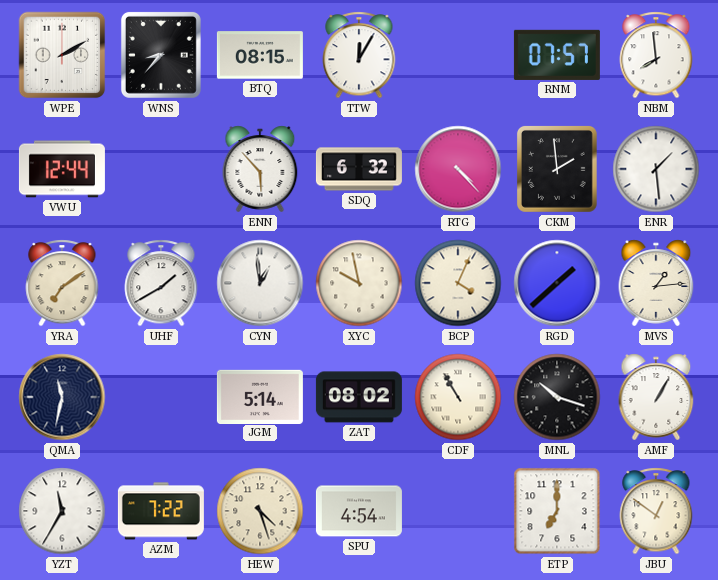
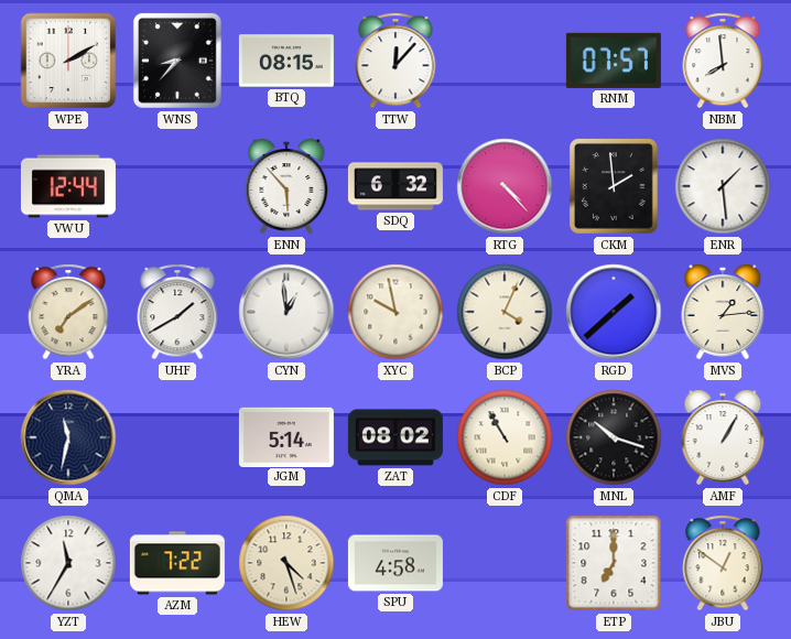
TTW: 12:05 -> 12:07
SPU: 4:54 -> 4:58
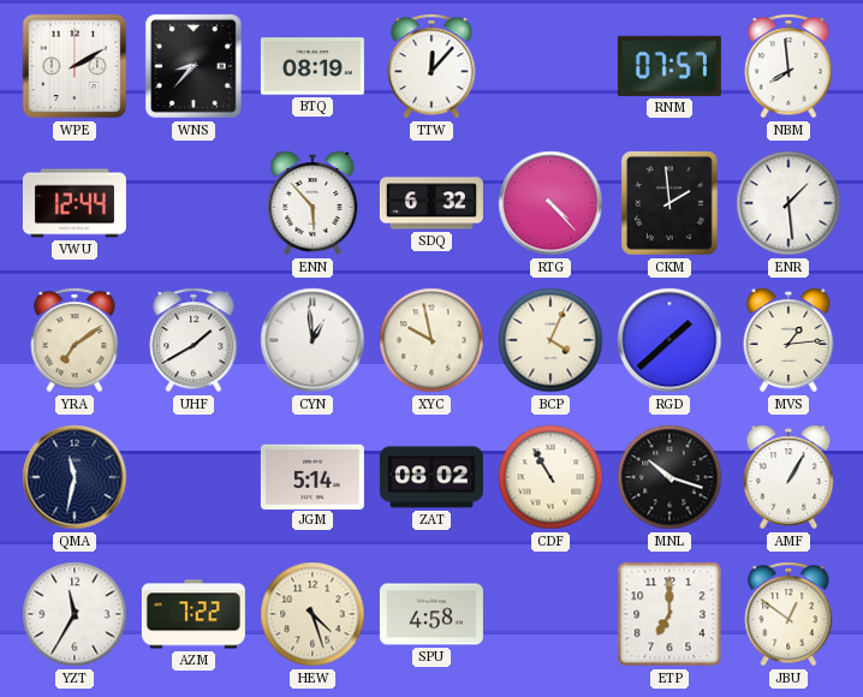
BTQ: 08:15 -> 08:19
